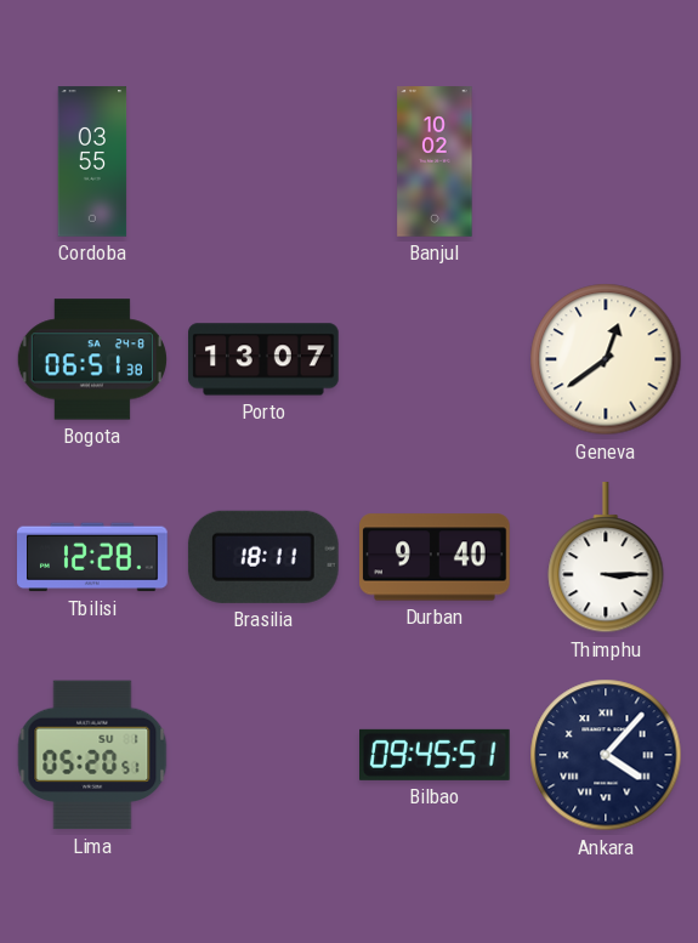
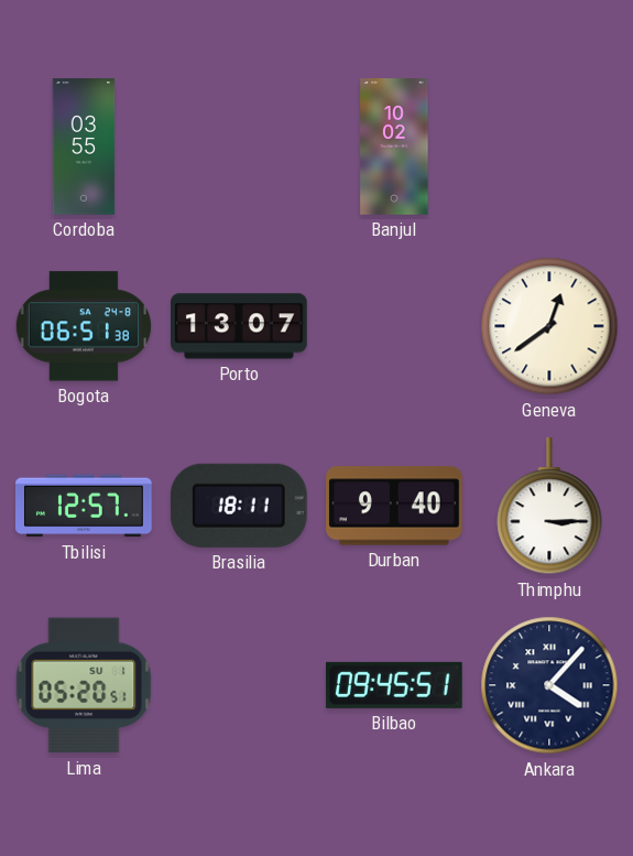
Tbilisi: 12:28 -> 12:57
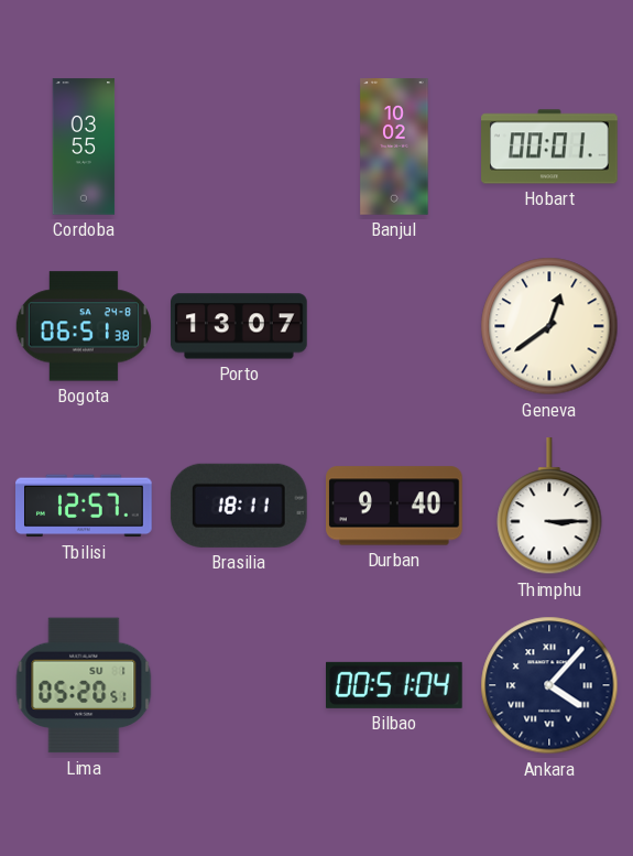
Hobart: none -> 00:01
Bilbao: 09:45 -> 00:51
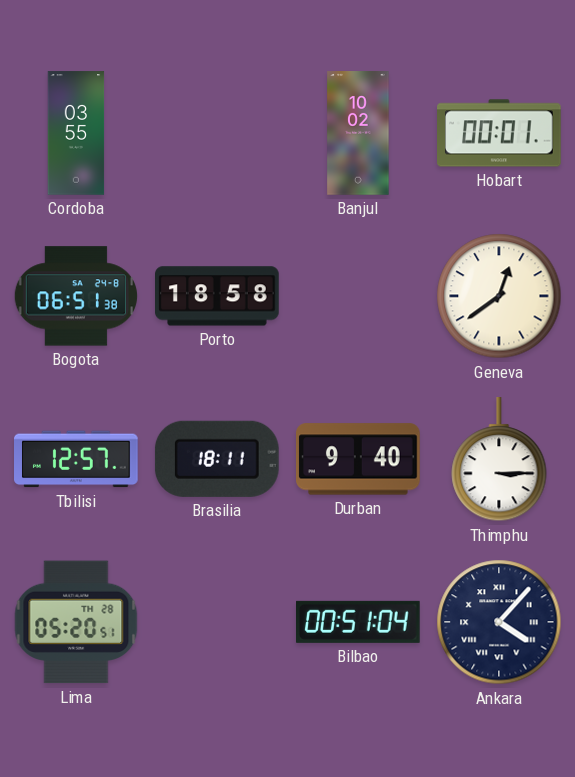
Porto: 13:07 -> 18:58
Lima date: SU 1 -> TH 28
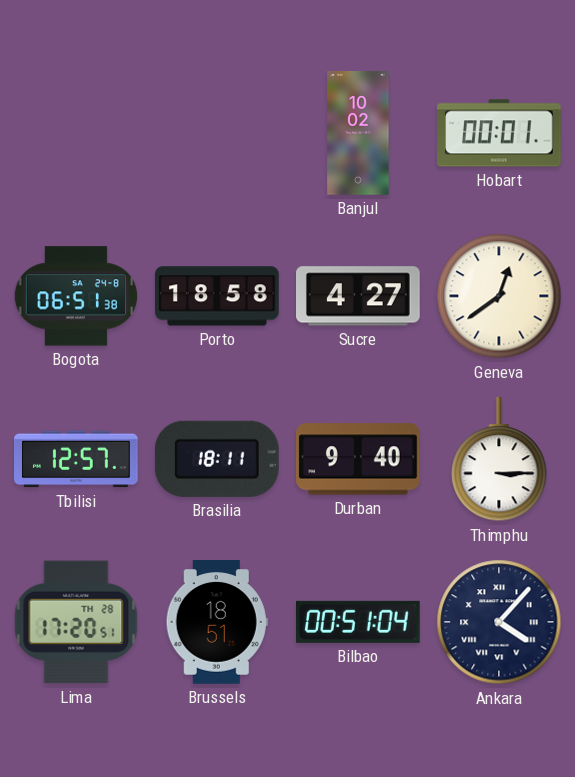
Cordoba: 03:55 -> none
Sucre: none -> 4:27
Lima: 05:20 -> 17:20
Brussels: none -> 18:51
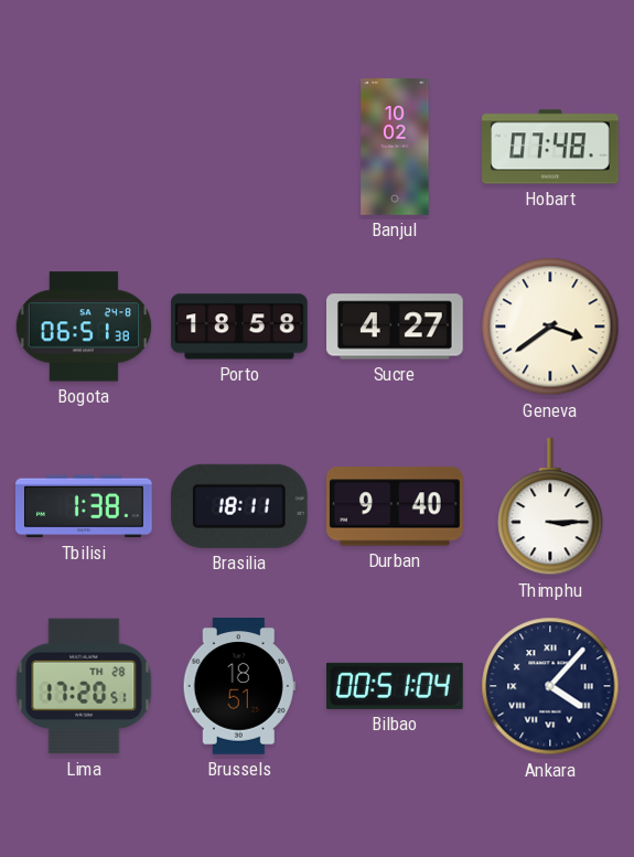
Hobart: 00:01 -> 07:48
Geneva: 12:39 -> 3:39
Tbilisi: 12:57 -> 1:38
